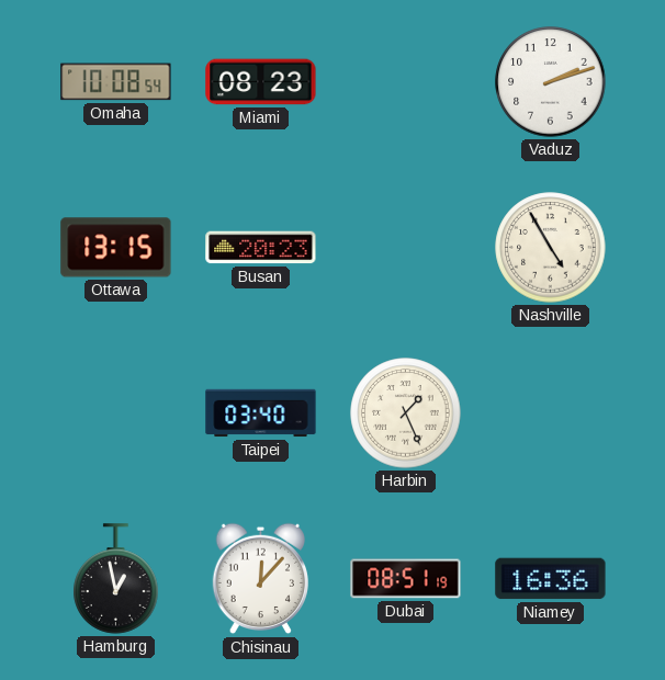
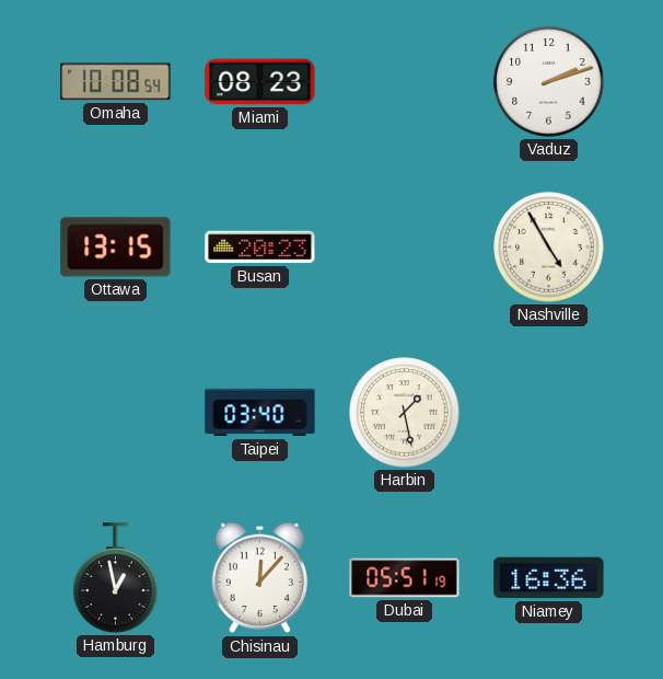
Harbin: 1:26 -> 1:28
Dubai: 08:51 -> 05:51
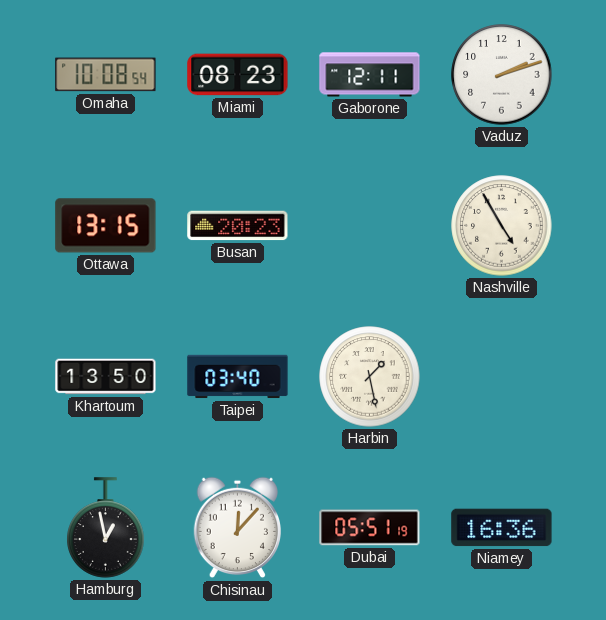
Gaborone: none -> 12:11
Khartoum: none -> 13:50
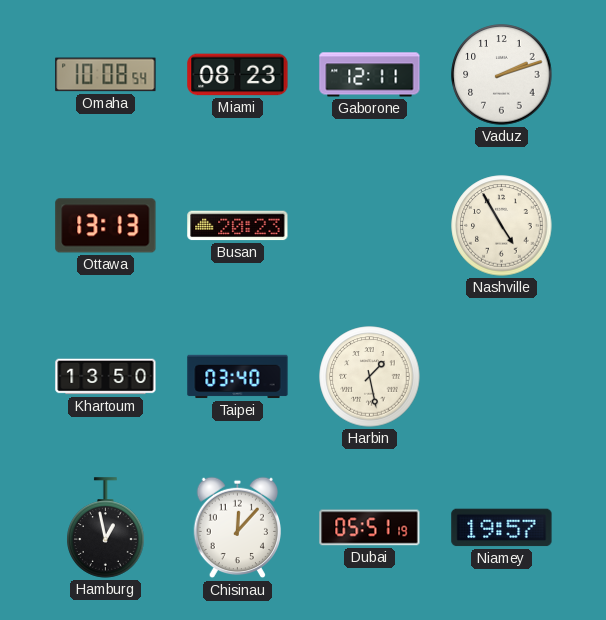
Ottawa: 13:15 -> 13:13
Niamey: 16:36 -> 19:57
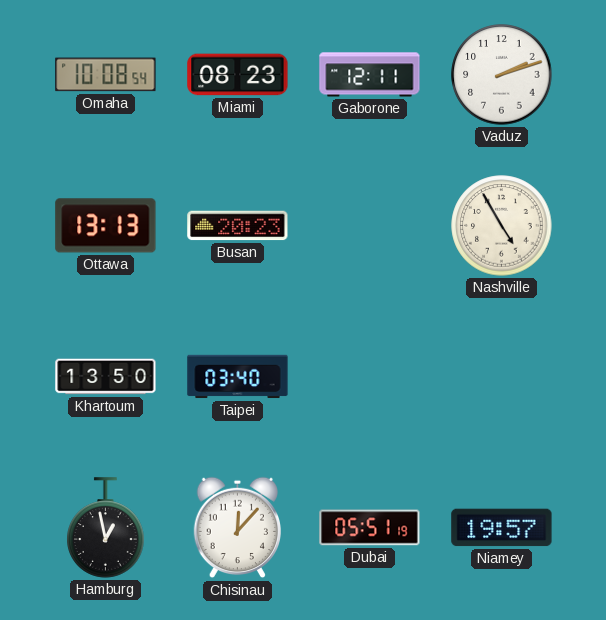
Harbin: 1:28 -> none
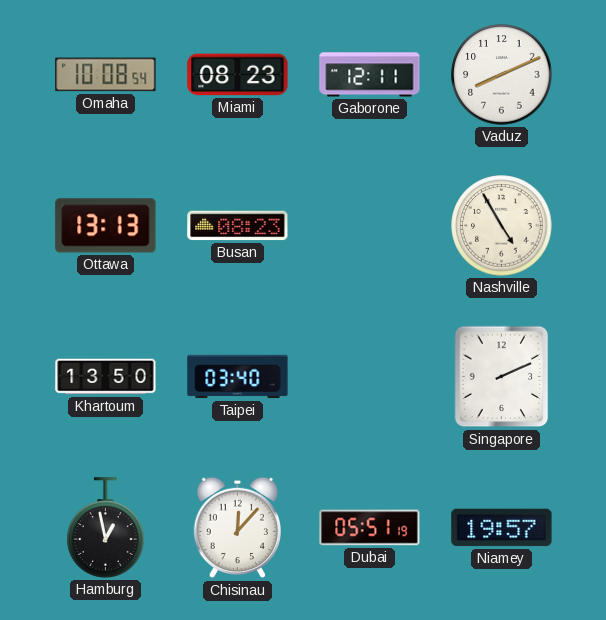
Vaduz: 2:12 -> 8:11
Busan: 20:23 -> 08:23
Singapore: none -> 2:11
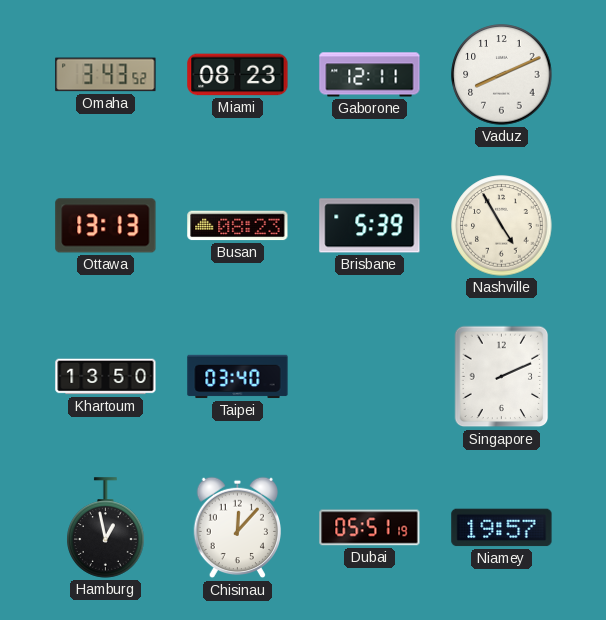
Omaha: 10:08 -> 3:43
Brisbane: none -> 5:39
